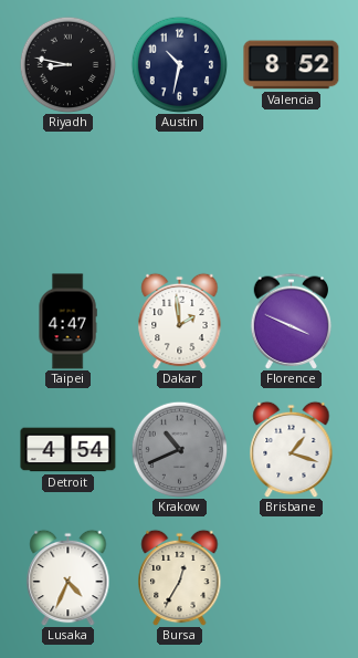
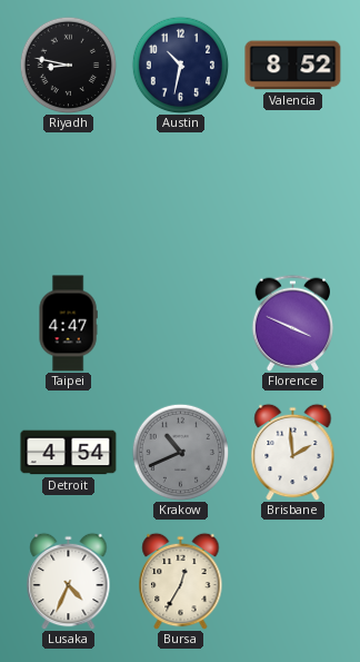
Dakar: 1:59 -> none
Brisbane: 1:18 -> 1:59
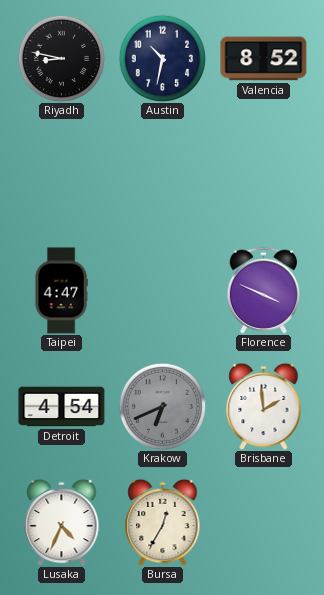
Krakow: 10:41 -> 6:41
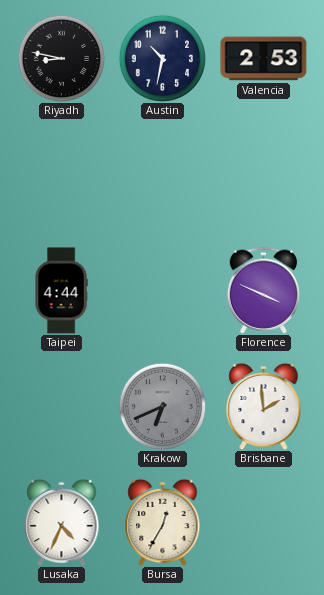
Valencia: 8:52 -> 2:53
Taipei: 4:47 -> 4:44
Detroit: 4:54 -> none
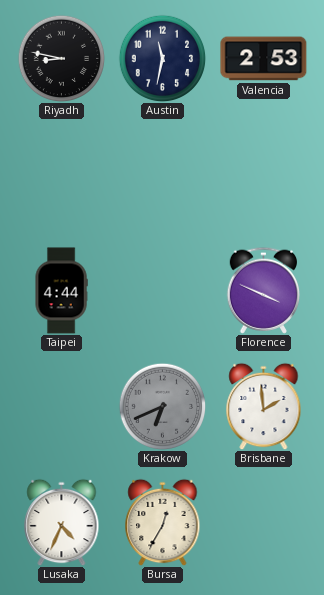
Austin: 10:32 -> 11:32
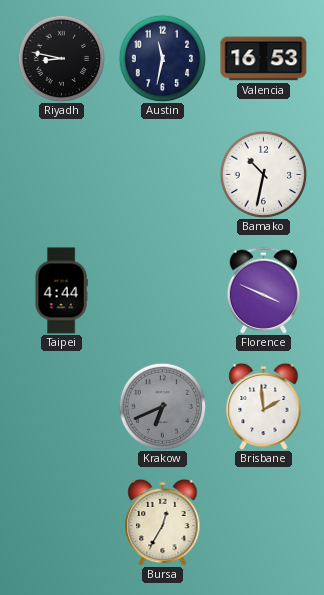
Valencia: 2:53 -> 16:53
Bamako: none -> 10:32
Lusaka: 4:34 -> none
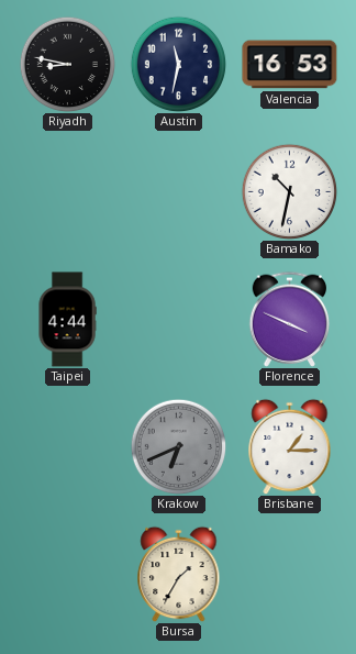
Brisbane: 1:59 -> 1:15
Bursa: 12:35 -> 1:35
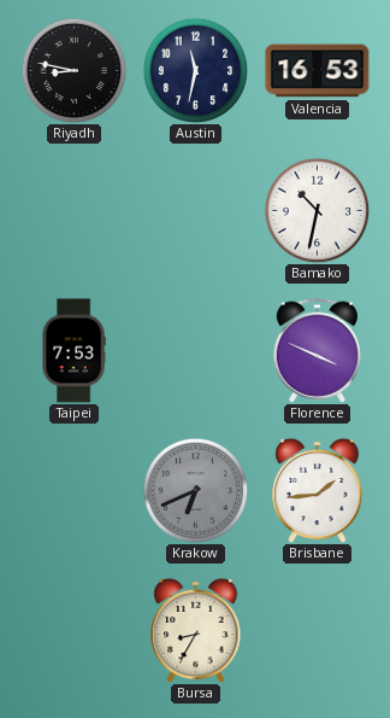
Taipei: 4:44 -> 7:53
Brisbane: 1:15 -> 1:44
Bursa: 1:35 -> 8:35
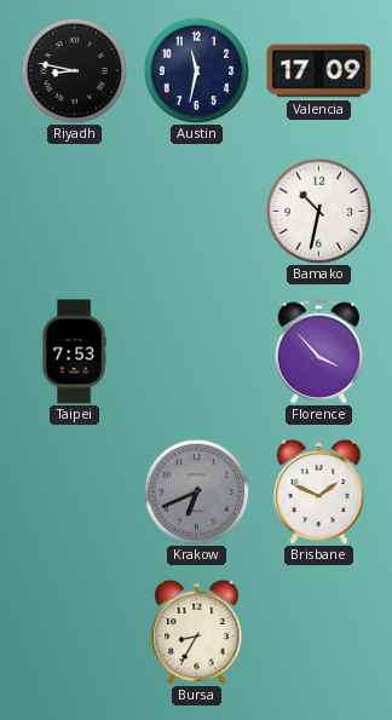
Valencia: 16:53 -> 17:09
Florence: 3:49 -> 3:53
Brisbane: 1:44 -> 1:49
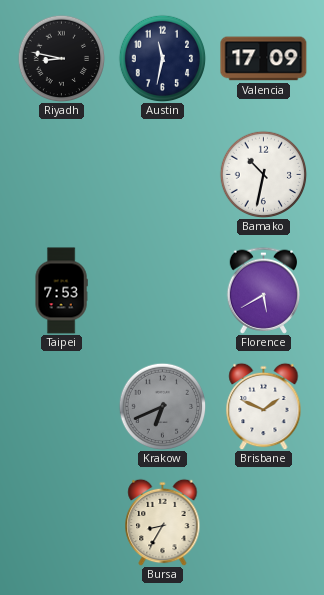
Florence: 3:53 -> 5:40
